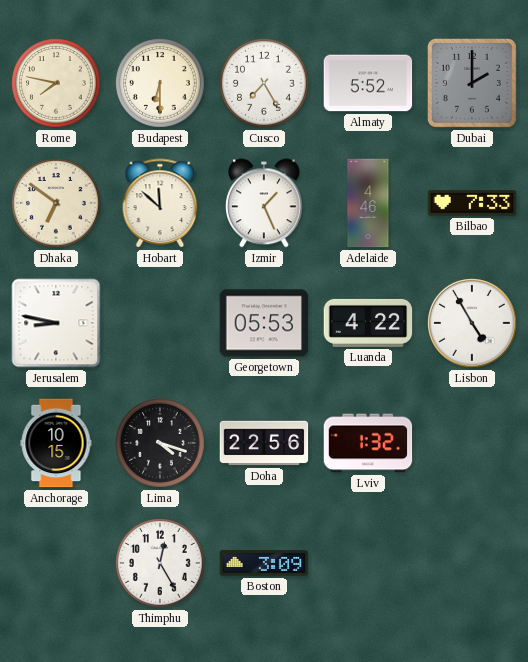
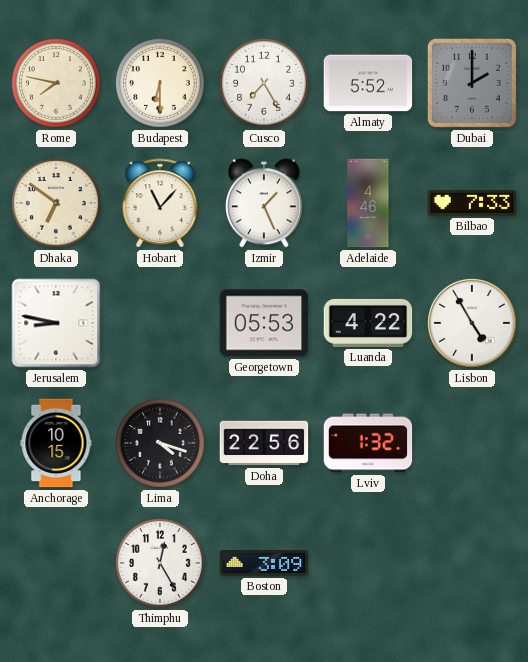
Hobart: 11:52 -> 11:07
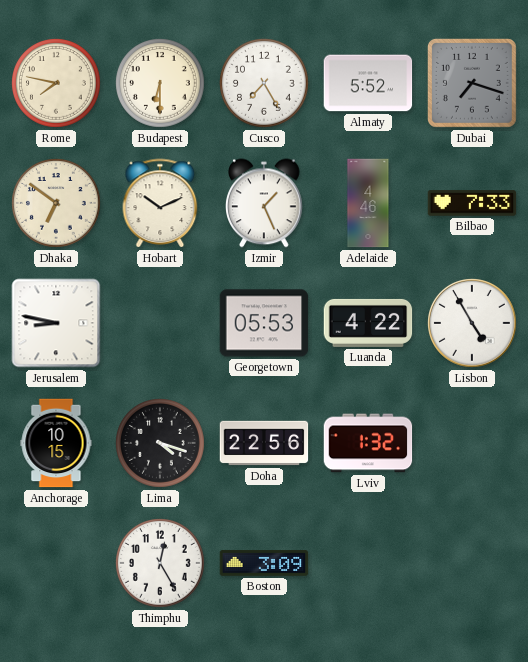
Dubai: 2:00 -> 7:18
Hobart: 11:07 -> 10:11
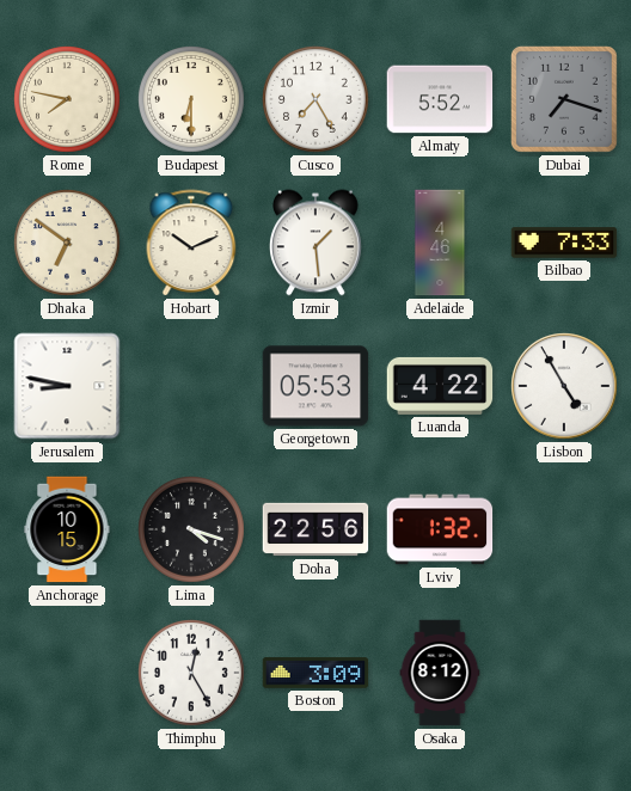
Izmir: 1:26 -> 1:29
Osaka: none -> 8:12
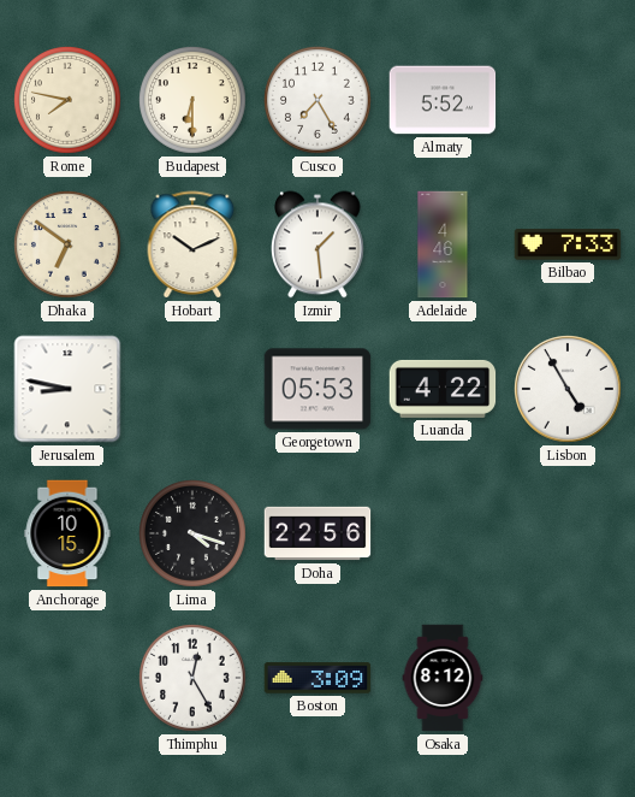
Dubai: 7:18 -> none
Lviv: 1:32 -> none
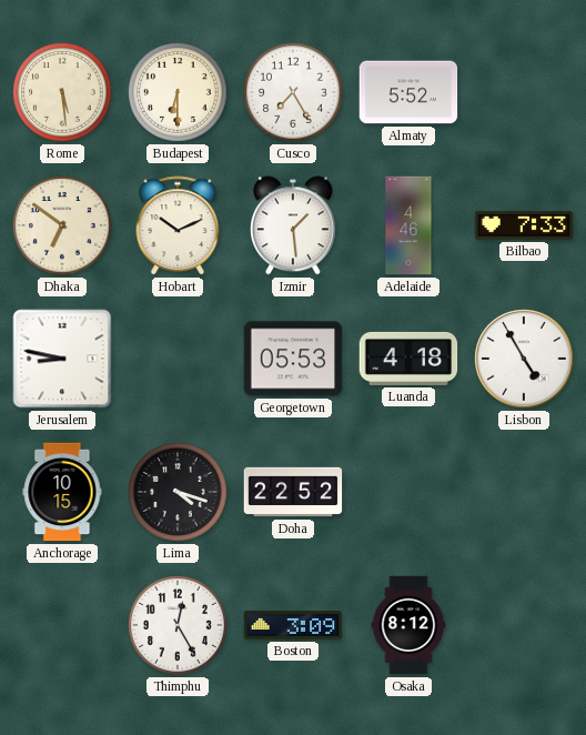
Rome: 7:47 -> 5:29
Luanda: 4:22 -> 4:18
Doha: 22:56 -> 22:52
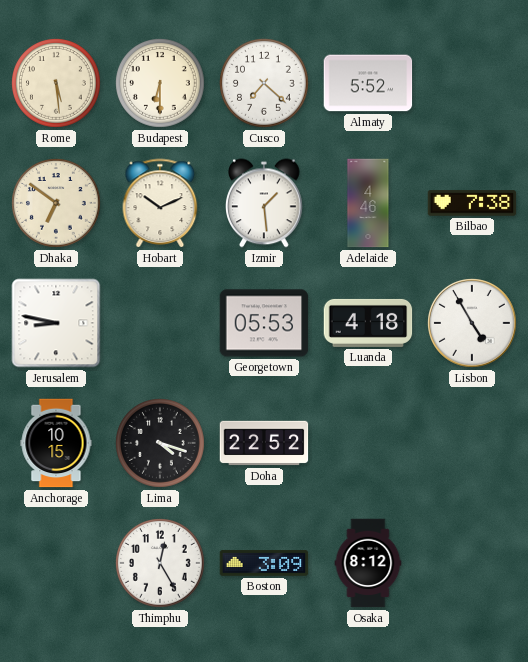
Cusco: 7:25 -> 7:22
Bilbao: 7:33 -> 7:38
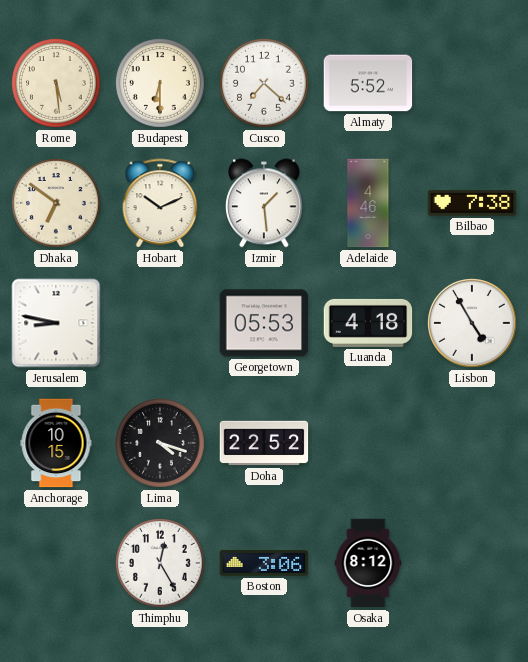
Boston: 3:09 -> 3:06
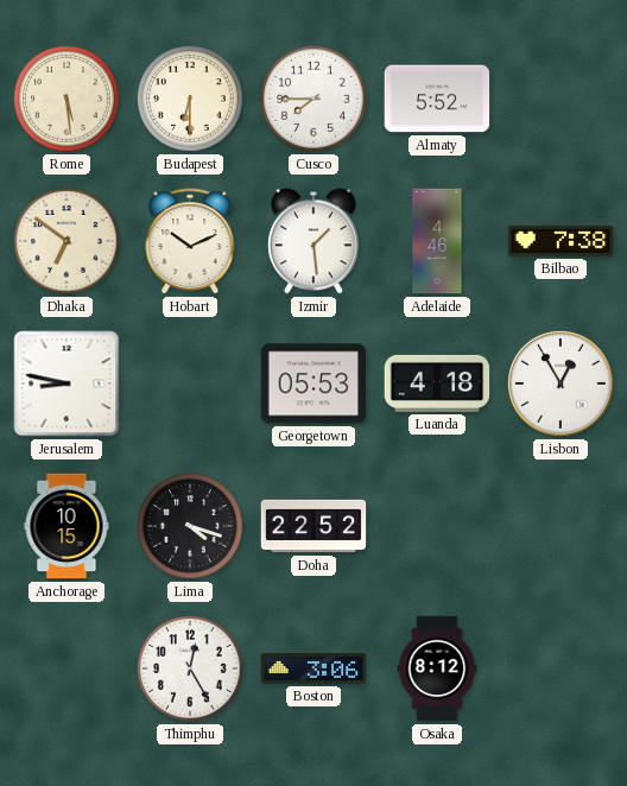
Cusco: 7:22 -> 7:45
Lisbon: 4:55 -> 12:55
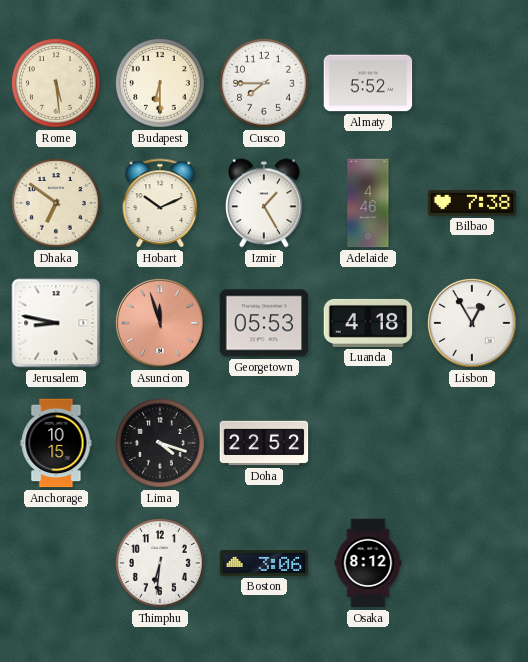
Izmir: 1:29 -> 1:25
Asuncion: none -> 11:57
Thimphu: 12:25 -> 6:31
